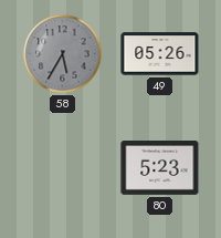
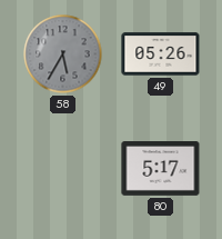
80: 5:23 -> 5:17
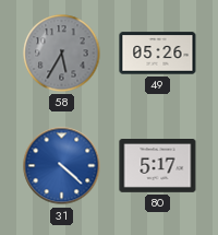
31: none -> 4:22
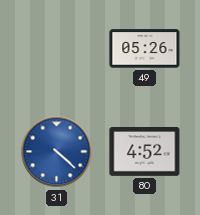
58: 5:35 -> none
80: 5:17 -> 4:52
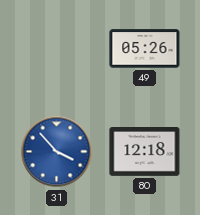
31: 4:22 -> 3:53
80: 4:52 -> 12:18
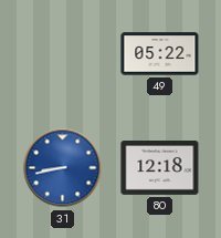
49: 05:26 -> 05:22
31: 3:53 -> 8:43
